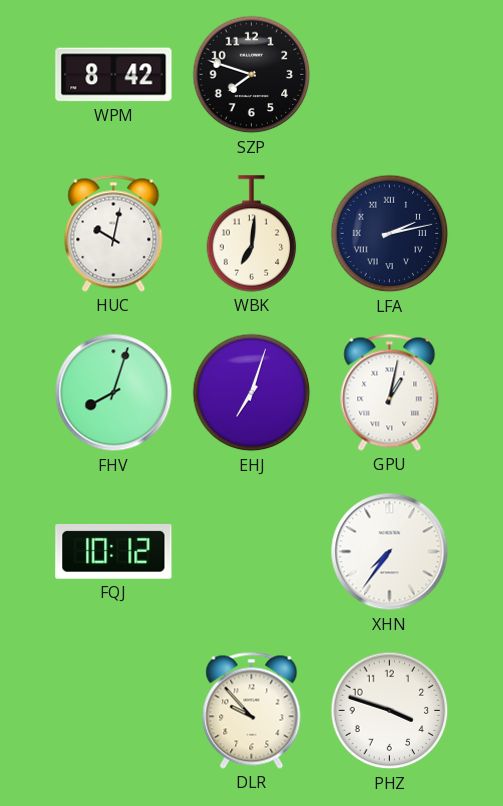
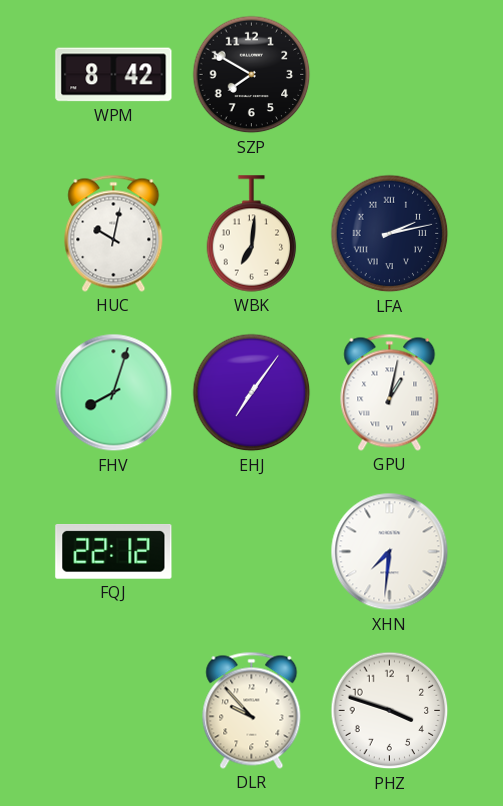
SZP: 7:48 -> 7:50
EHJ: 7:03 -> 7:06
FQJ: 10:12 -> 22:12
XHN: 7:36 -> 7:31
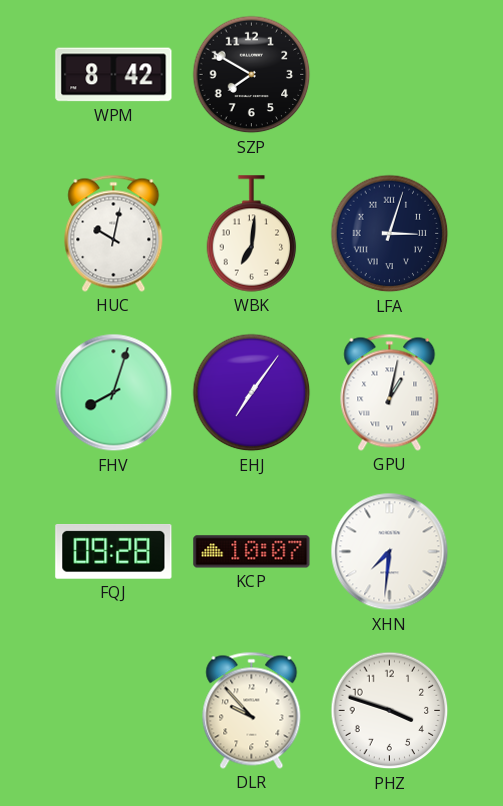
LFA: 2:13 -> 3:03
FQJ: 22:12 -> 09:28
KCP: none -> 10:07
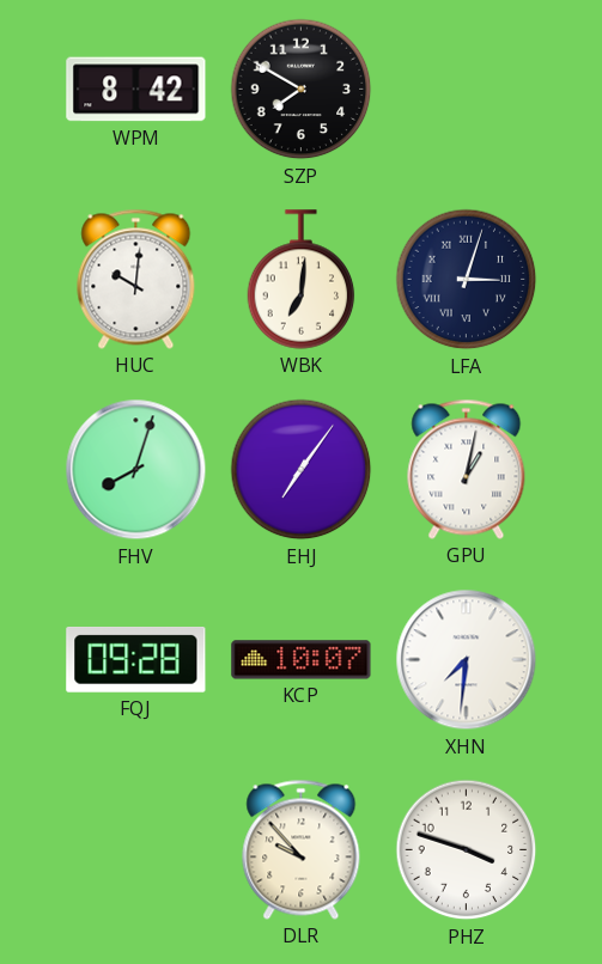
HUC: 10:02 -> 10:01
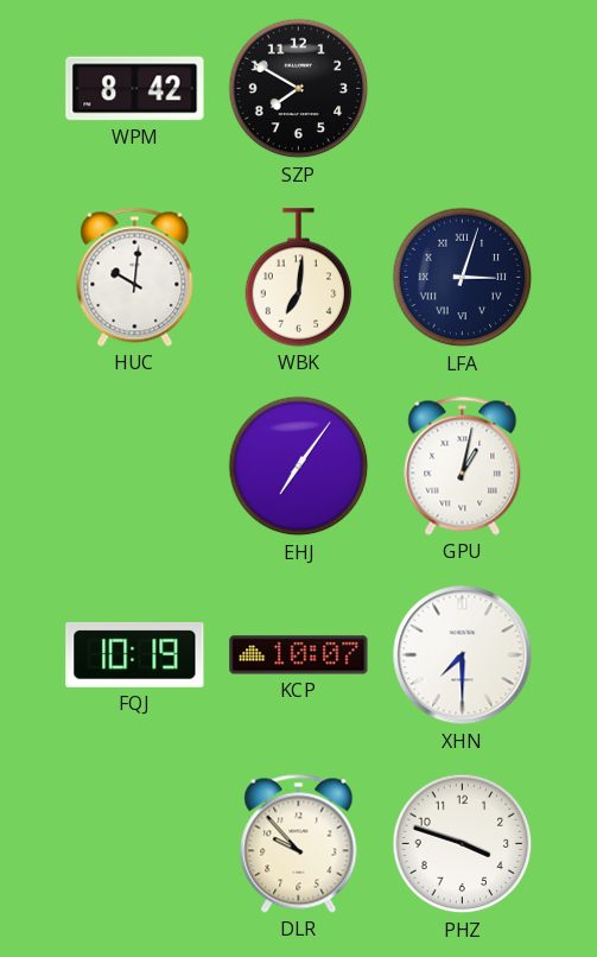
FHV: 8:03 -> none
FQJ: 09:28 -> 10:19
XHN: 7:31 -> 7:30
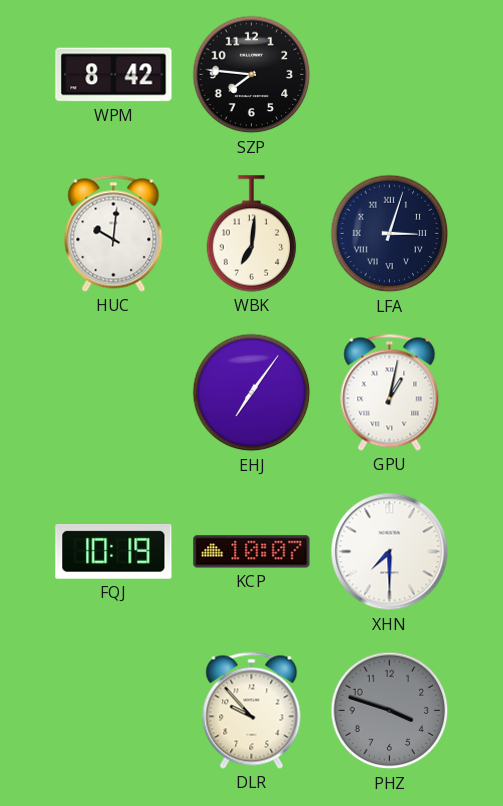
SZP: 7:50 -> 7:46
PHZ dial: white -> grey
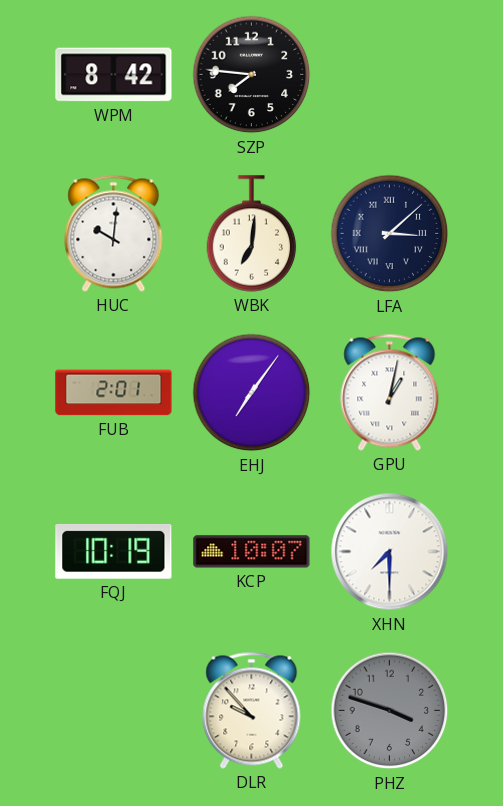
LFA: 3:03 -> 3:08
FUB: none -> 2:01
